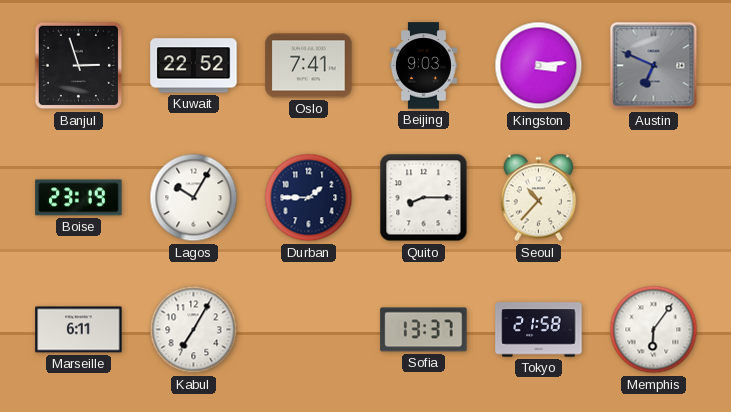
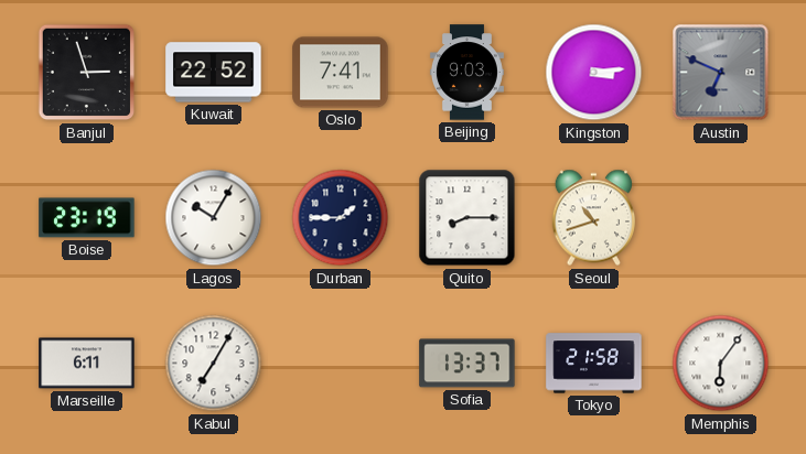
Seoul: 10:37 -> 10:42
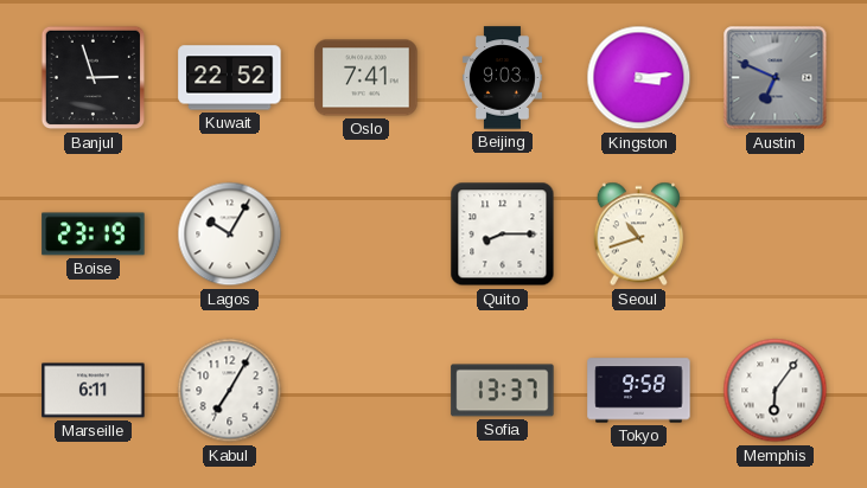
Durban: 1:45 -> none
Tokyo: 21:58 -> 9:58
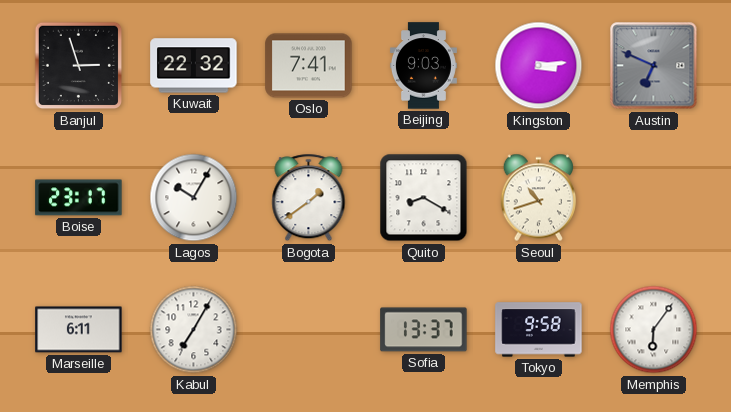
Kuwait: 22:52 -> 22:32
Boise: 23:19 -> 23:17
Bogota: none -> 1:39
Quito: 8:15 -> 8:20
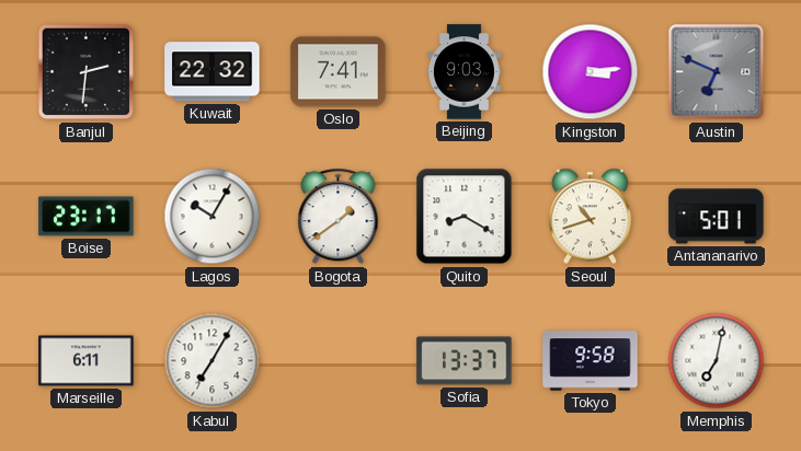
Banjul: 2:57 -> 2:31
Antananarivo: none -> 5:01
Memphis: 6:06 -> 7:02
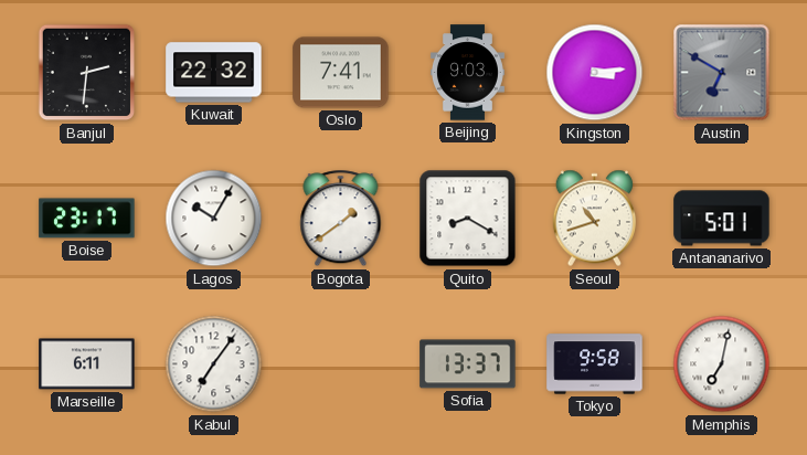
Austin: 6:49 -> 6:50
Kabul: 7:05 -> 7:06
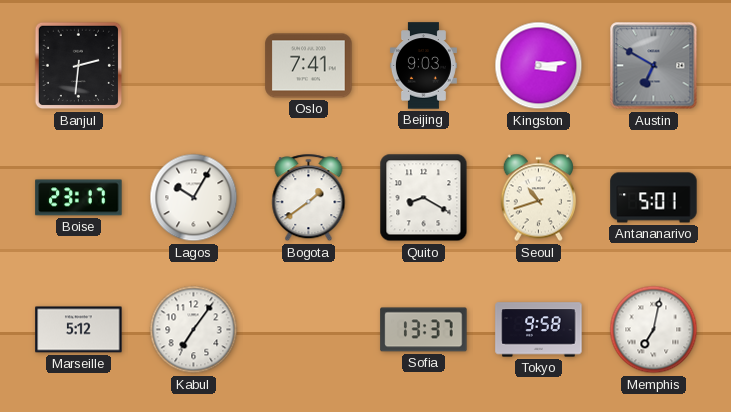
Kuwait: 22:32 -> none
Marseille: 6:11 -> 5:12
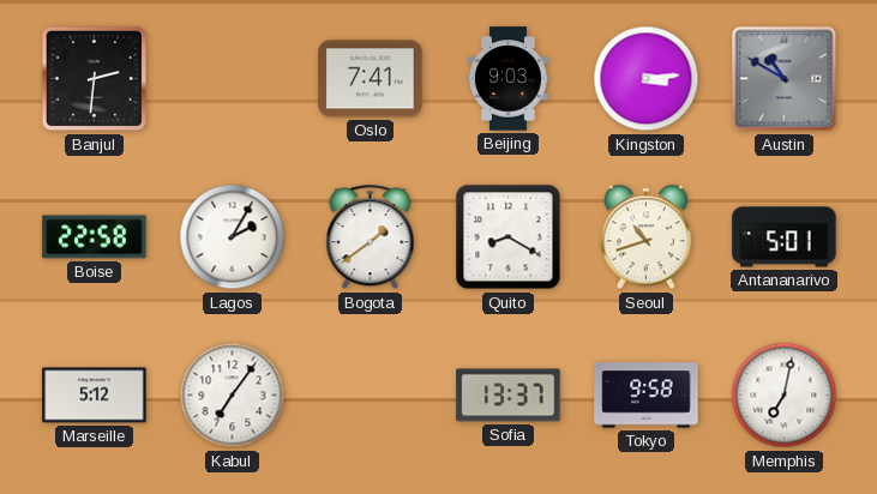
Austin: 6:50 -> 10:50
Boise: 23:17 -> 22:58
Lagos: 10:05 -> 2:05
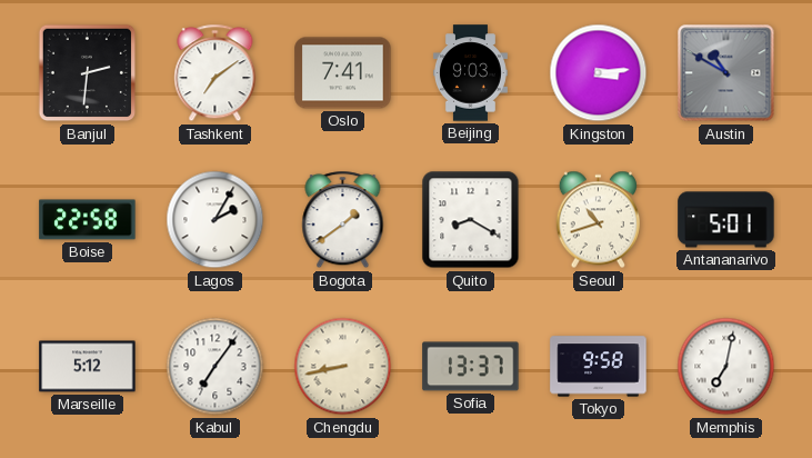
Tashkent: none -> 7:09
Chengdu: none -> 8:43
